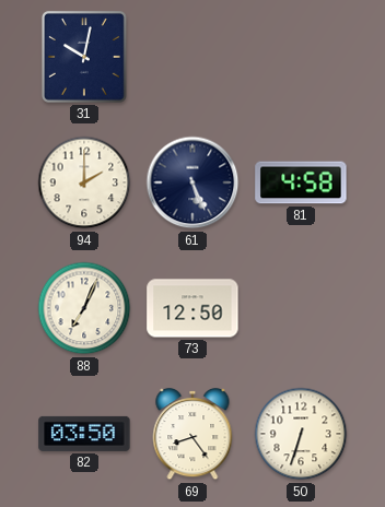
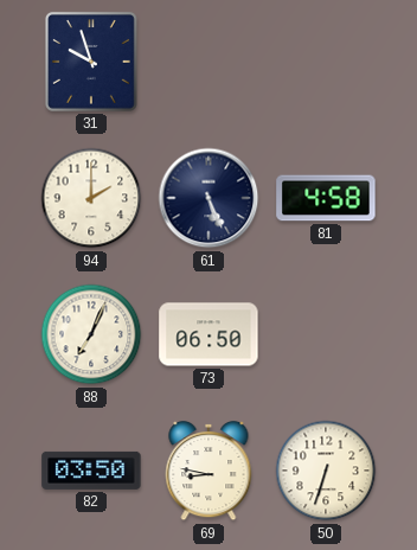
31: 10:02 -> 9:57
73: 12:50 -> 06:50
69: 8:24 -> 8:47
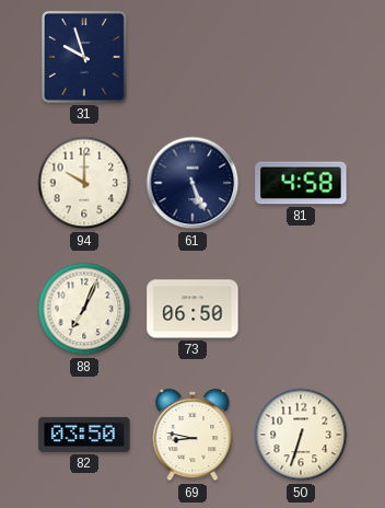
94: 2:00 -> 10:00
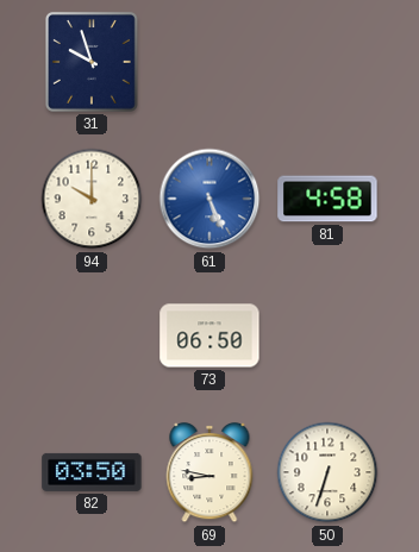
61 dial: navy -> blue
88: 7:04 -> none
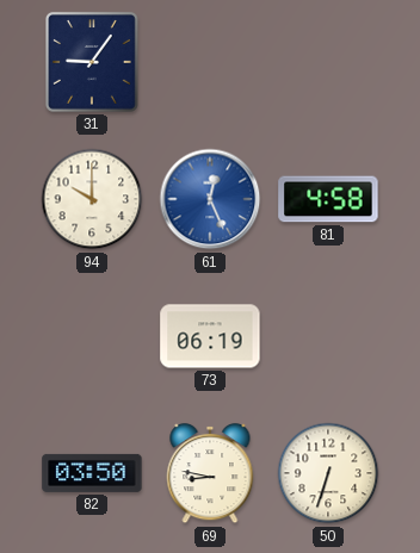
31: 9:57 -> 9:06
61: 5:26 -> 12:26
73: 06:50 -> 06:19
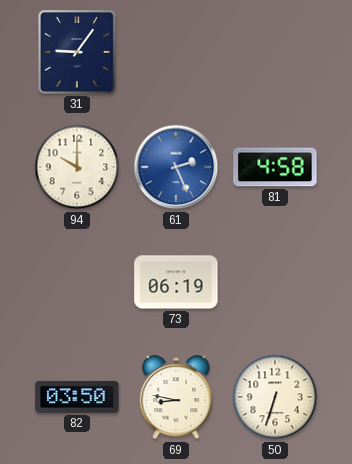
61: 12:26 -> 2:26
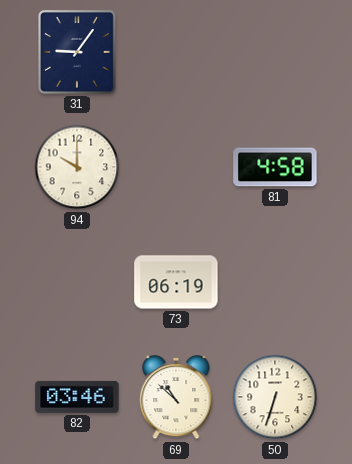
61: 2:26 -> none
82: 03:50 -> 03:46
69: 8:47 -> 10:52
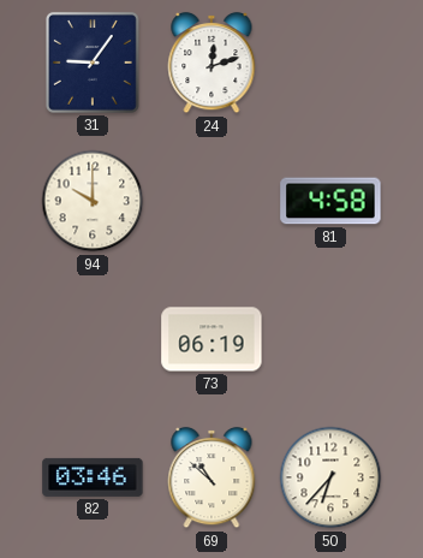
24: none -> 12:12
50: 6:33 -> 6:37
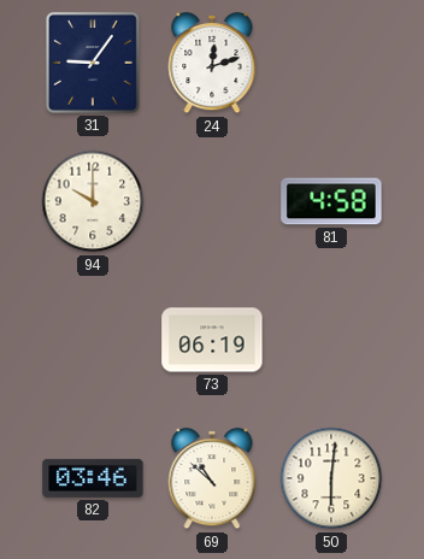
50: 6:37 -> 6:01
